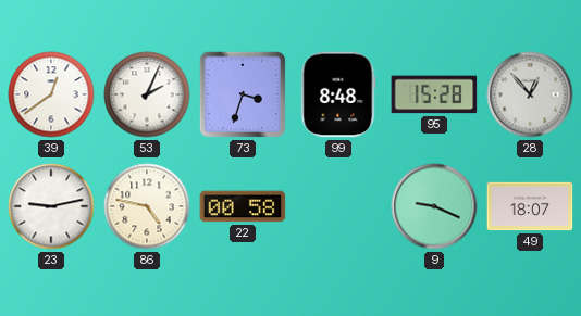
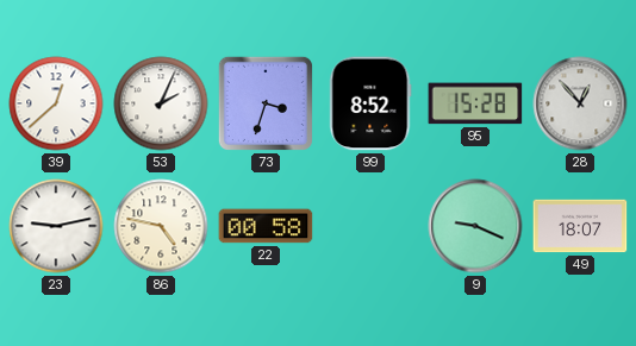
39: 12:39 -> 12:38
99: 8:48 -> 8:52
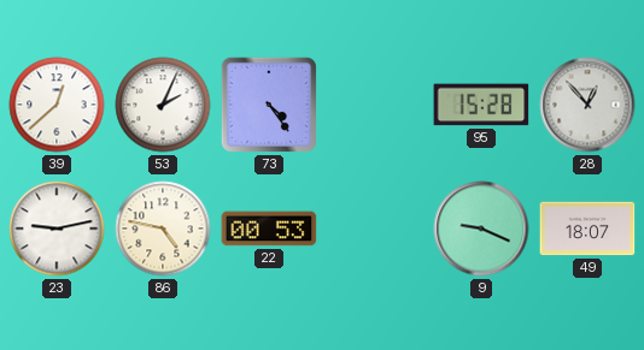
73: 3:33 -> 4:24
99: 8:52 -> none
22: 00:58 -> 00:53
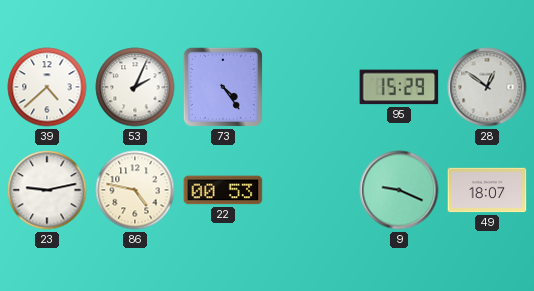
39: 12:38 -> 4:38
95: 15:28 -> 15:29
28: 12:53 -> 12:51
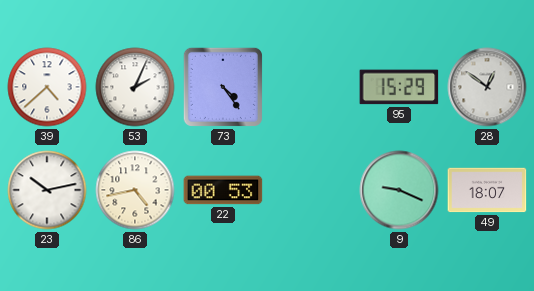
23: 9:13 -> 10:13
86: 4:47 -> 4:43
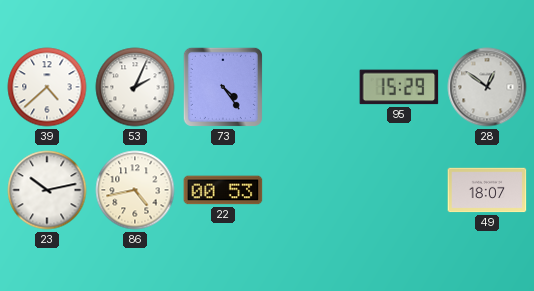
9: 9:19 -> none
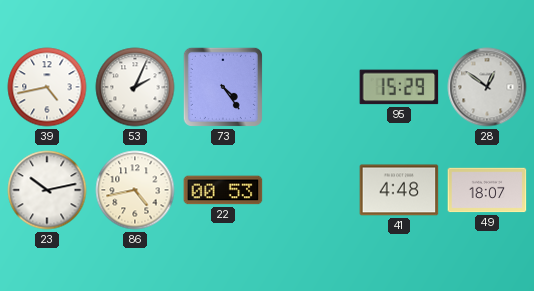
39: 4:38 -> 4:43
41: none -> 4:48
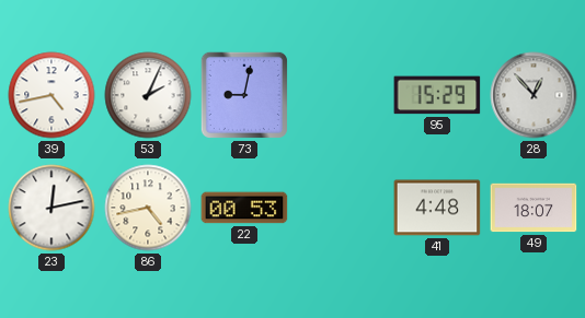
73: 4:24 -> 9:02
28: 12:51 -> 12:53
23: 10:13 -> 12:13
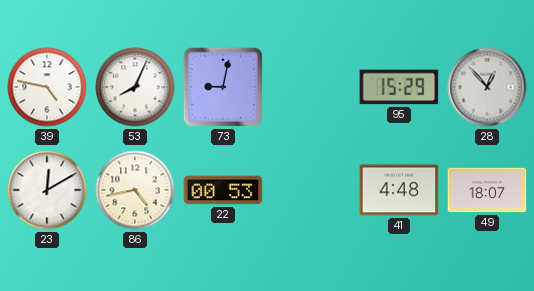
39: 4:43 -> 4:47
53: 2:04 -> 8:04
23: 12:13 -> 12:10
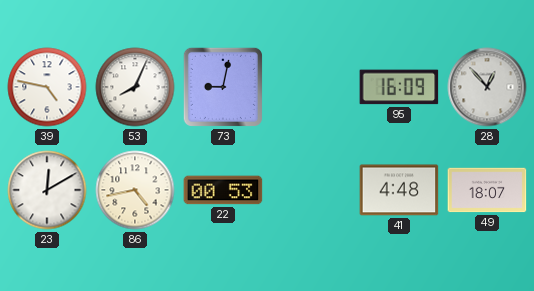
95: 15:29 -> 16:09
